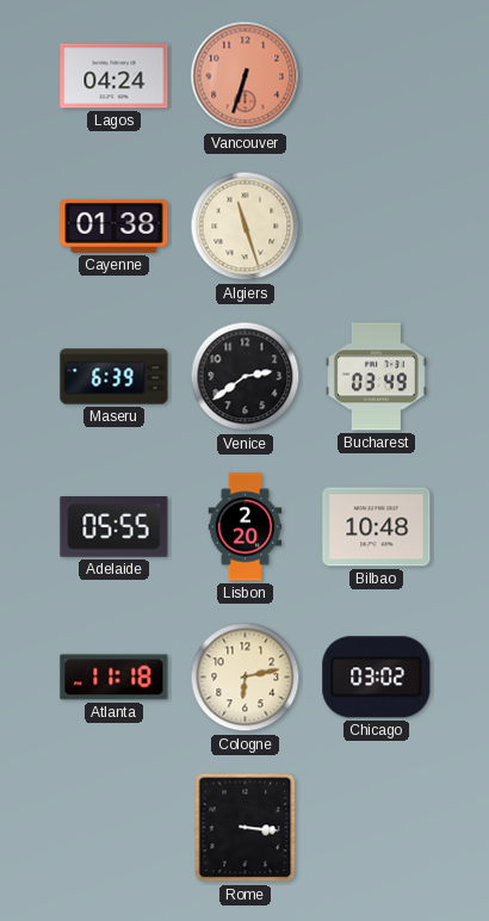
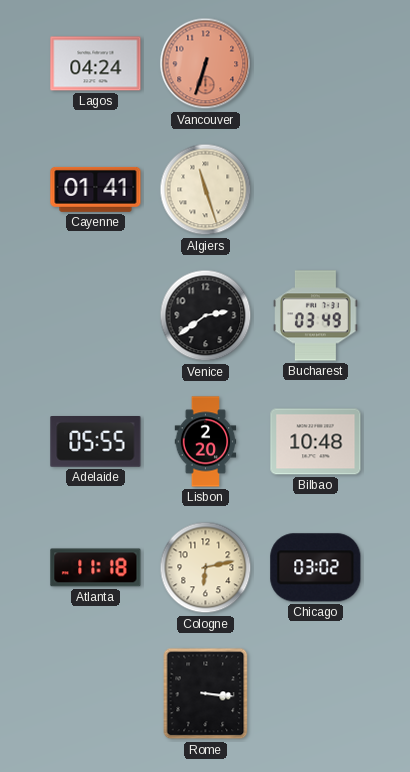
Cayenne: 01:38 -> 01:41
Maseru: 6:39 -> none
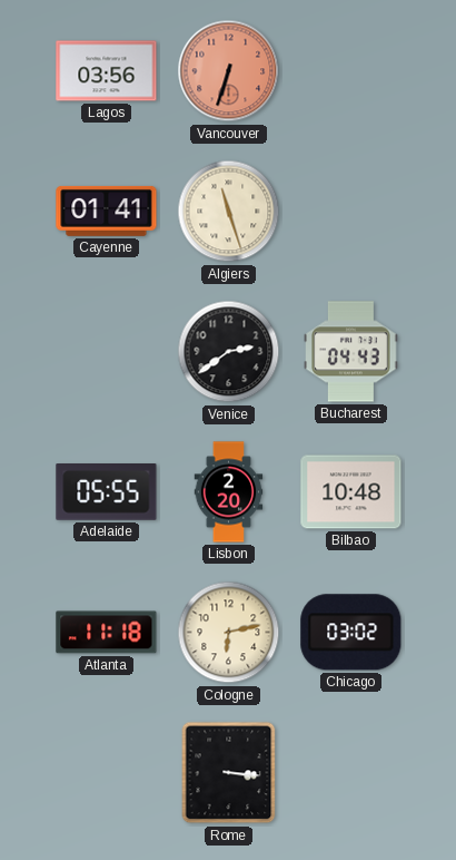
Lagos: 04:24 -> 03:56
Bucharest: 03:49 -> 04:43
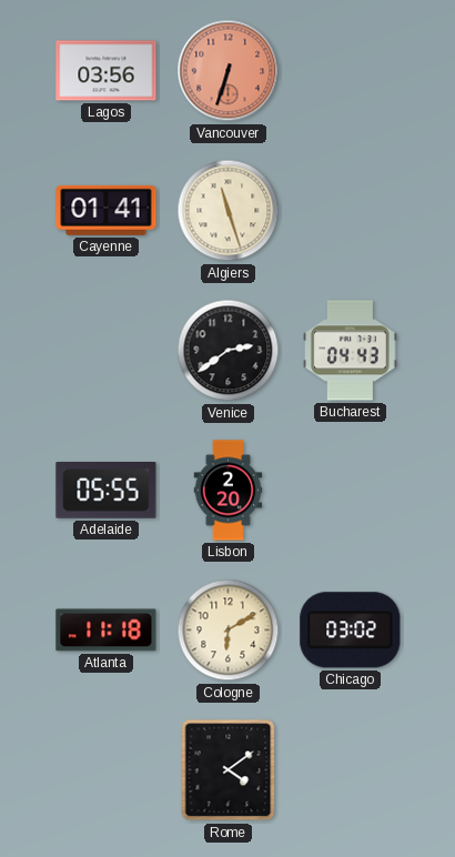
Bilbao: 10:48 -> none
Cologne: 6:13 -> 6:10
Rome: 3:16 -> 4:09
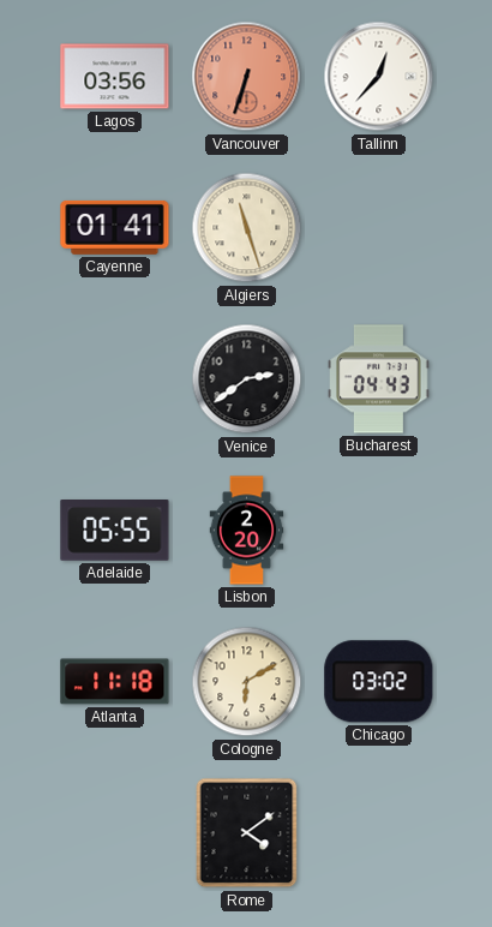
Tallinn: none -> 12:37
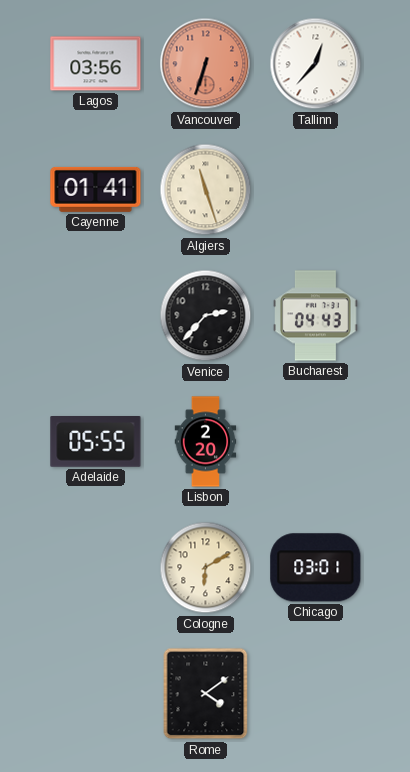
Venice: 2:39 -> 2:37
Atlanta: 11:18 -> none
Chicago: 03:02 -> 03:01
